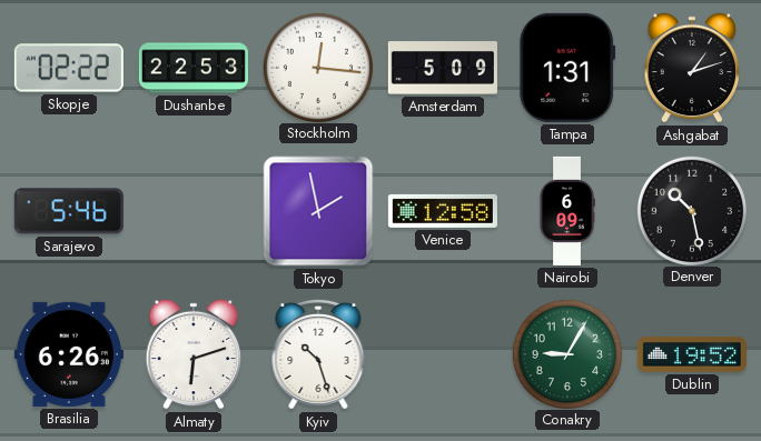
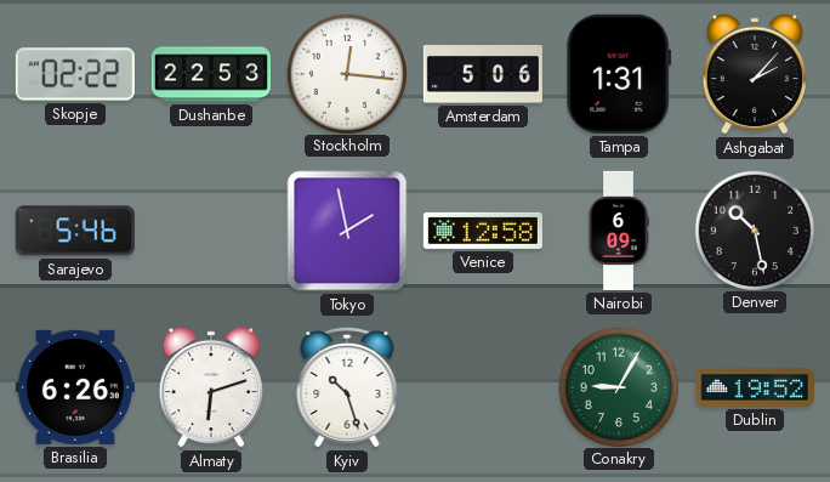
Amsterdam: 5:09 -> 5:06
Ashgabat: 1:12 -> 2:07
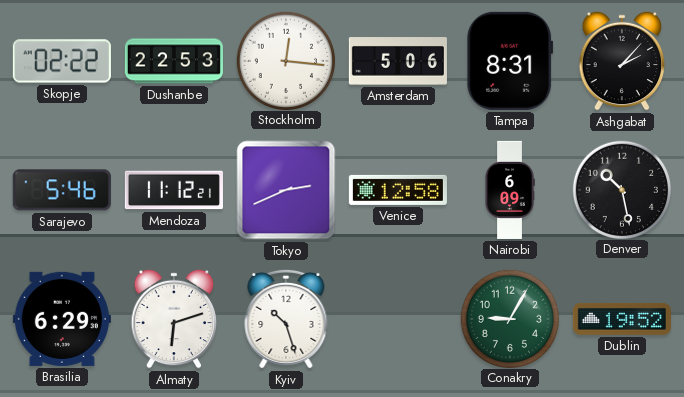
Tampa: 1:31 -> 8:31
Mendoza: none -> 11:12
Tokyo: 1:58 -> 2:41
Brasilia: 6:26 -> 6:29
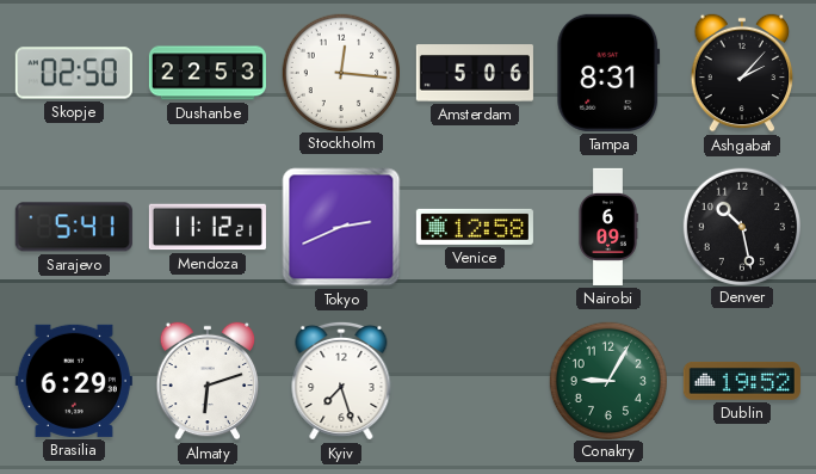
Skopje: 02:22 -> 02:50
Sarajevo: 5:46 -> 5:41
Kyiv: 10:27 -> 7:27
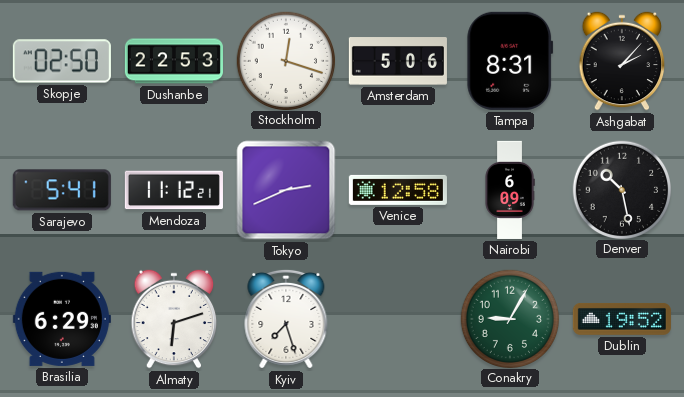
Stockholm: 12:16 -> 12:18
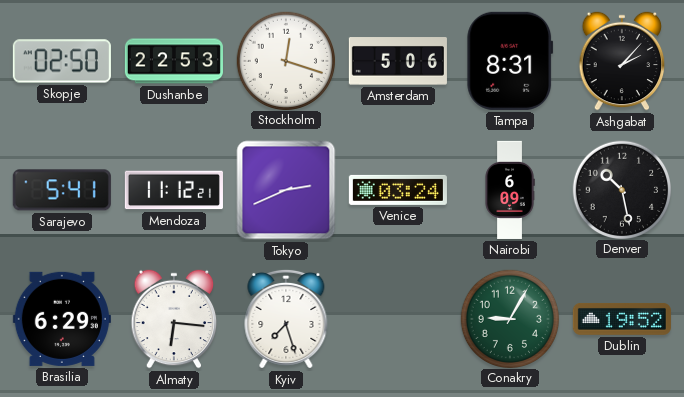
Venice: 12:58 -> 03:24
Almaty: 6:12 -> 6:16
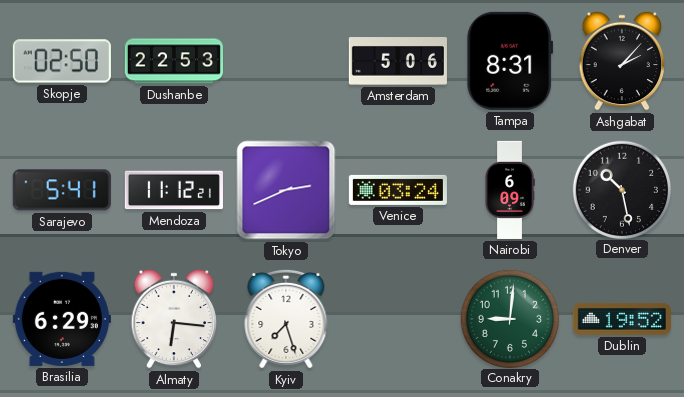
Stockholm: 12:18 -> none
Conakry: 9:05 -> 9:01
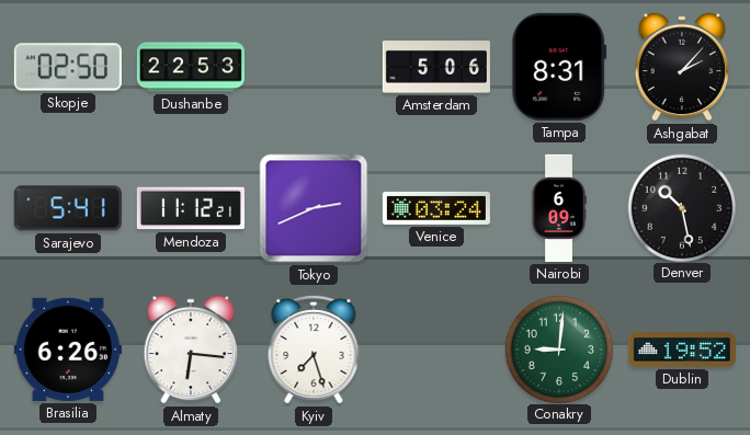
Brasilia: 6:29 -> 6:26
